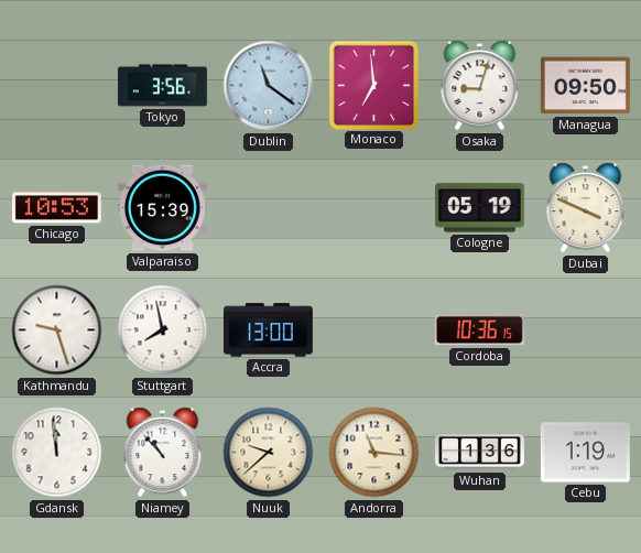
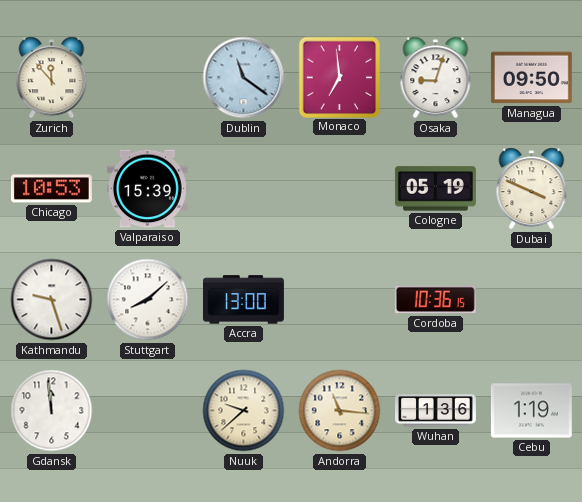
Zurich: none -> 11:53
Tokyo: 3:56 -> none
Stuttgart: 7:58 -> 8:08
Niamey: 10:53 -> none
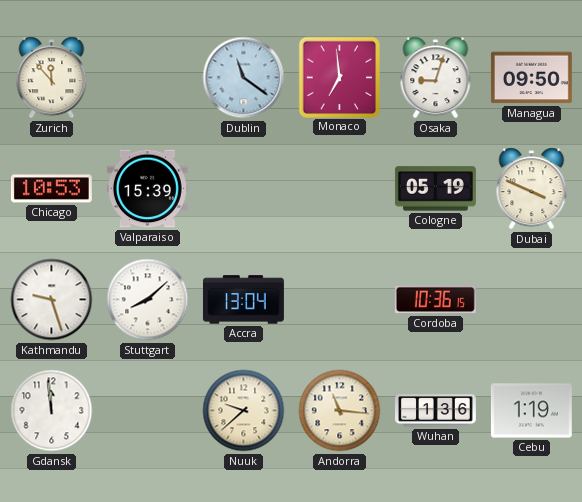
Accra: 13:00 -> 13:04
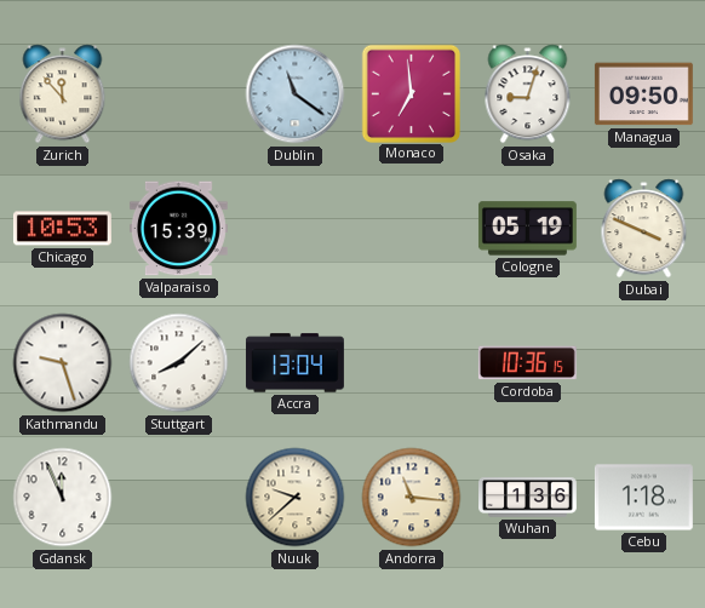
Gdansk: 11:59 -> 11:56
Cebu: 1:19 -> 1:18
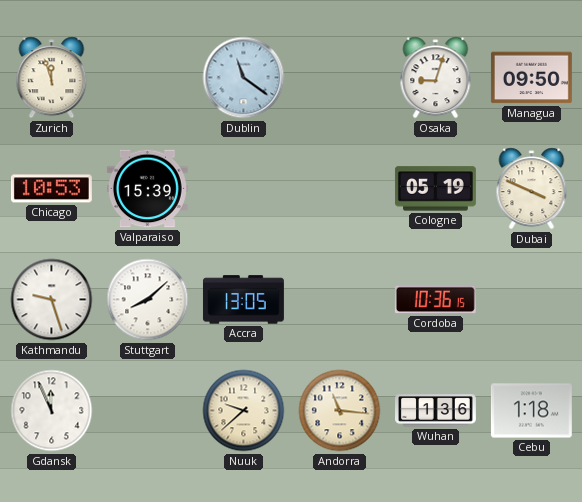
Zurich: 11:53 -> 11:57
Monaco: 6:59 -> none
Accra: 13:04 -> 13:05
